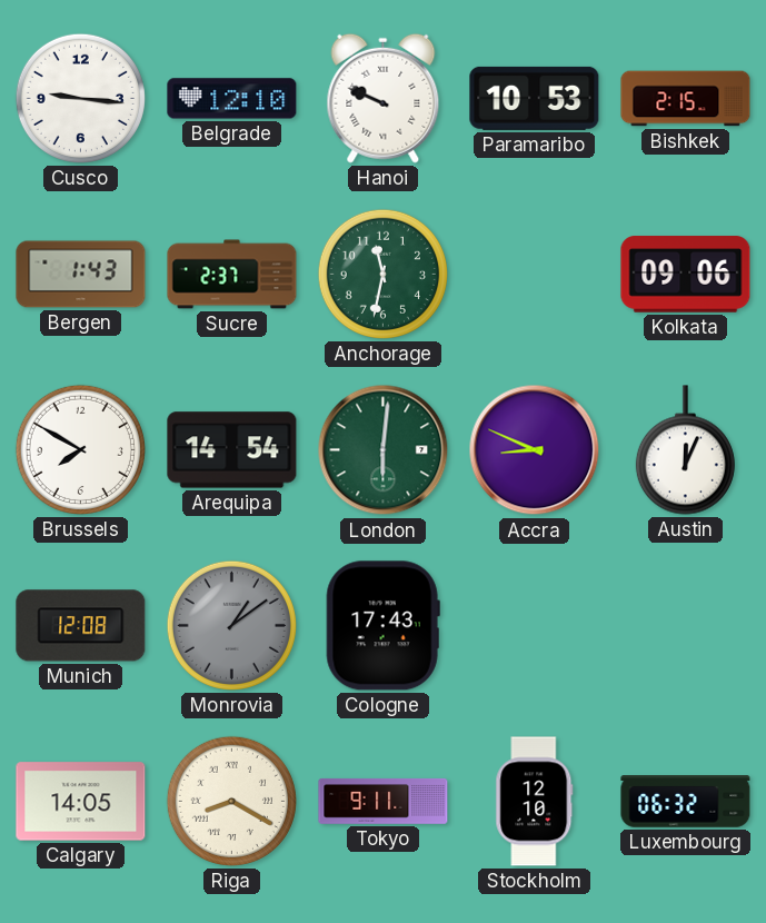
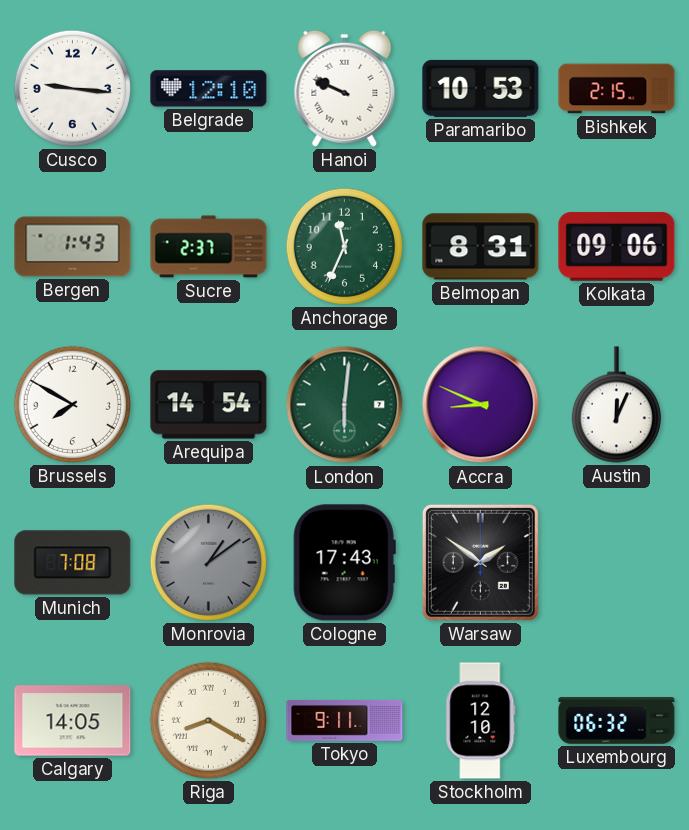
Anchorage: 11:32 -> 11:34
Belmopan: none -> 8:31
Munich: 12:08 -> 7:08
Warsaw: none -> 1:51
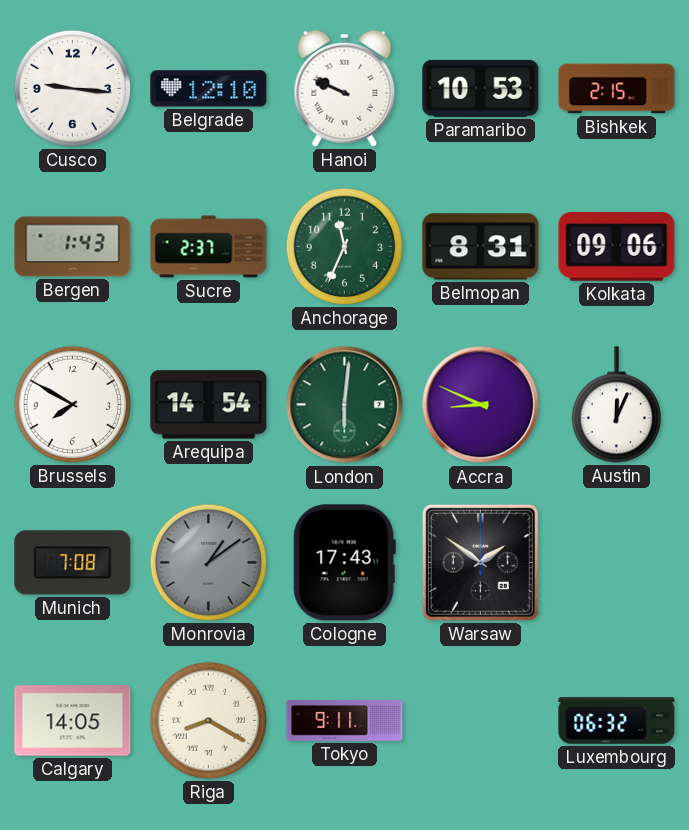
Stockholm: 12:10 -> none
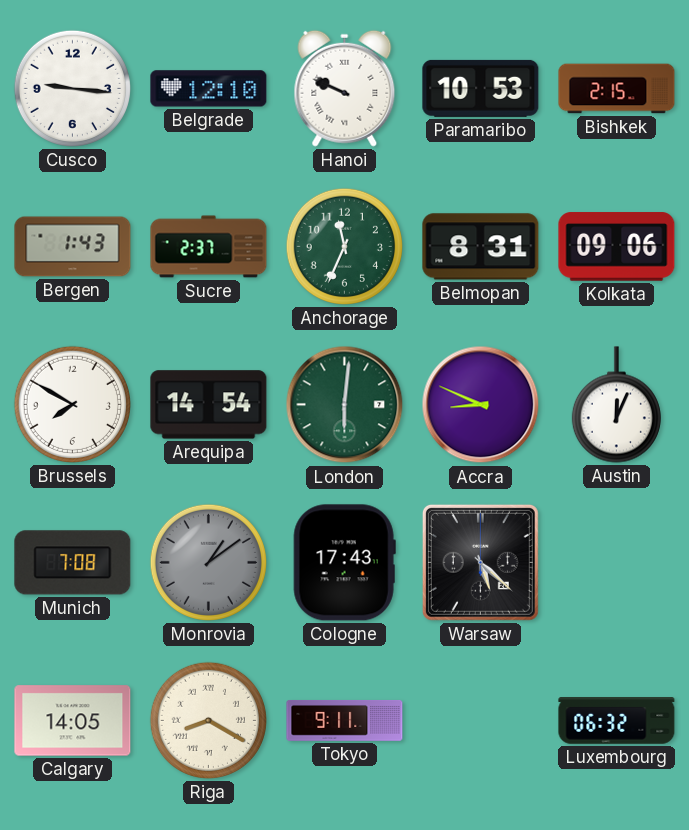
Warsaw: 1:51 -> 5:22
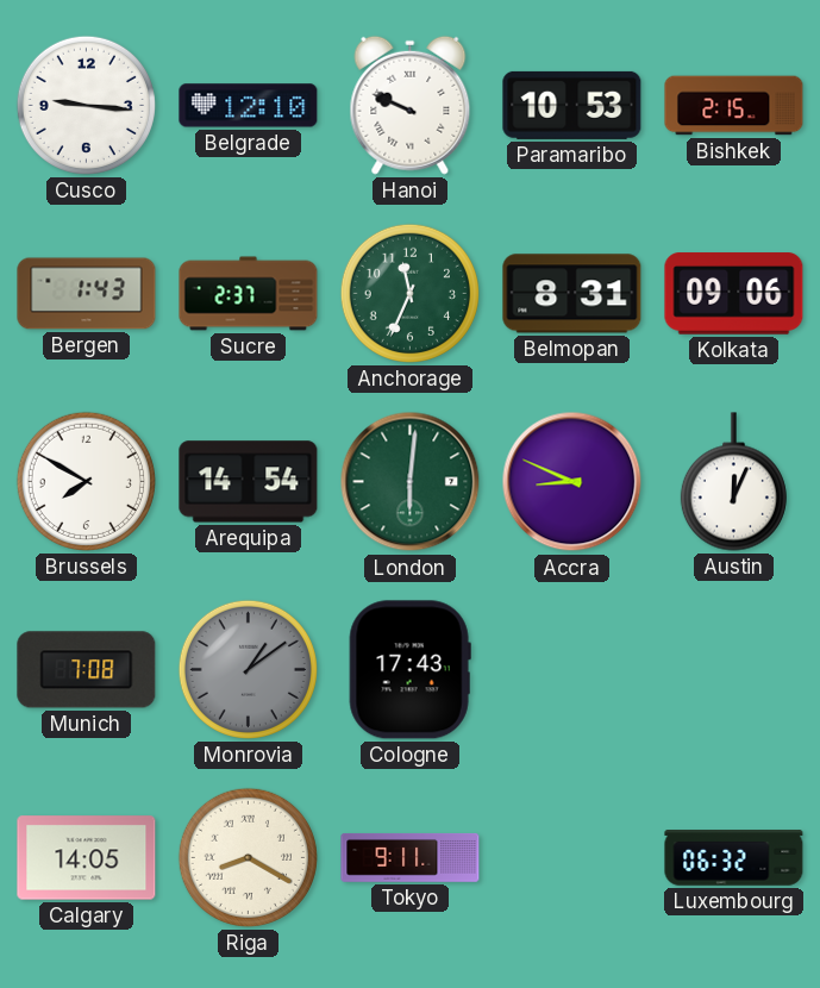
Warsaw: 5:22 -> none
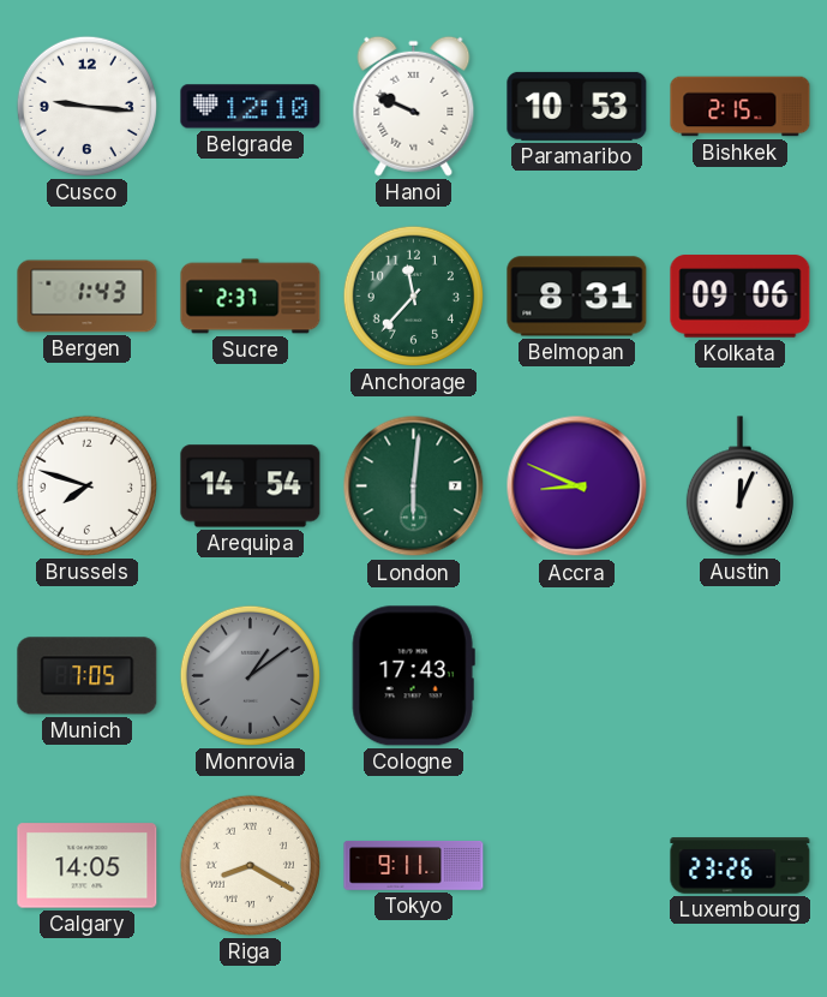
Anchorage: 11:34 -> 11:37
Brussels: 7:50 -> 7:48
Munich: 7:08 -> 7:05
Luxembourg: 06:32 -> 23:26
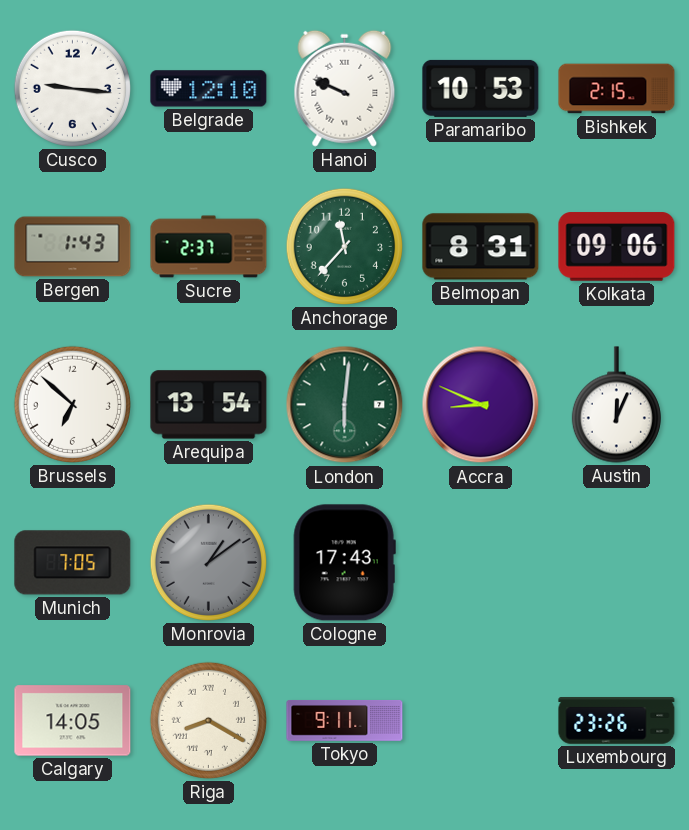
Brussels: 7:48 -> 6:52
Arequipa: 14:54 -> 13:54
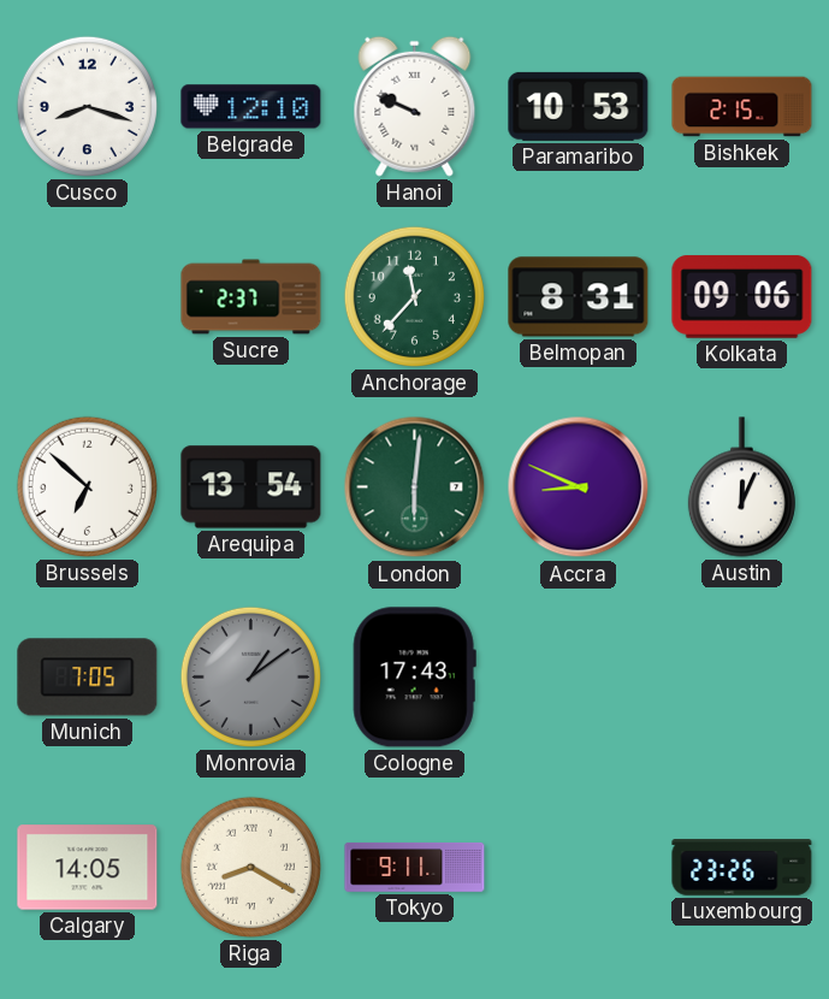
Cusco: 9:16 -> 8:18
Bergen: 1:43 -> none
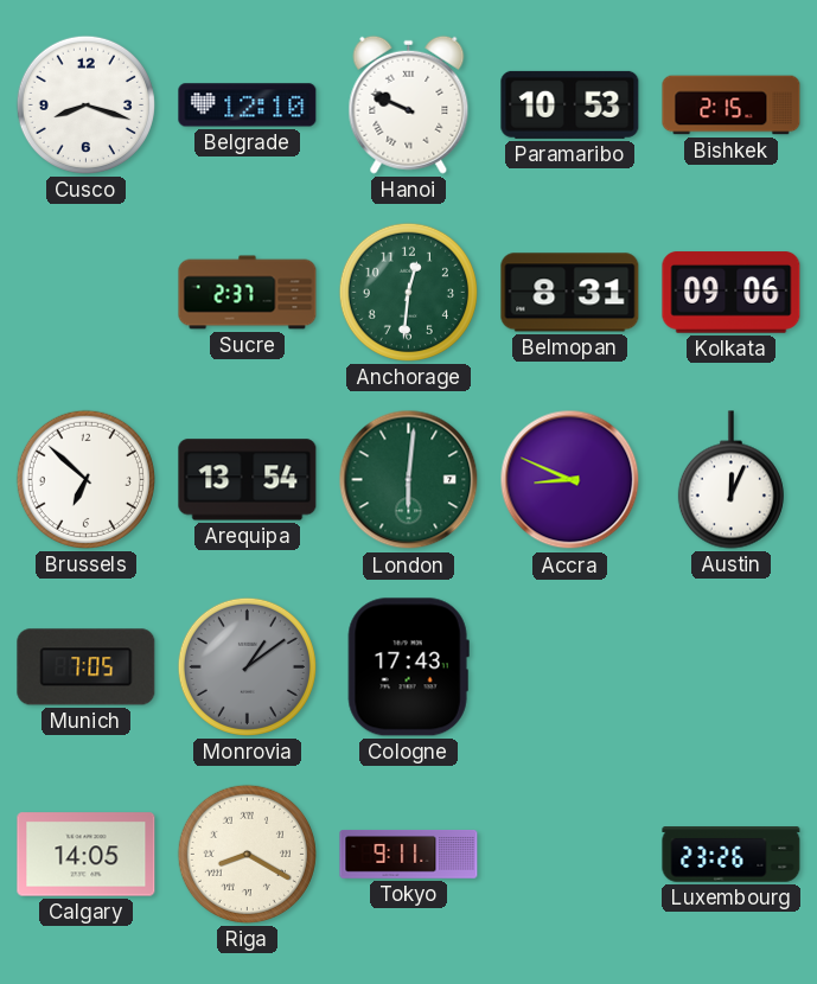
Anchorage: 11:37 -> 12:31
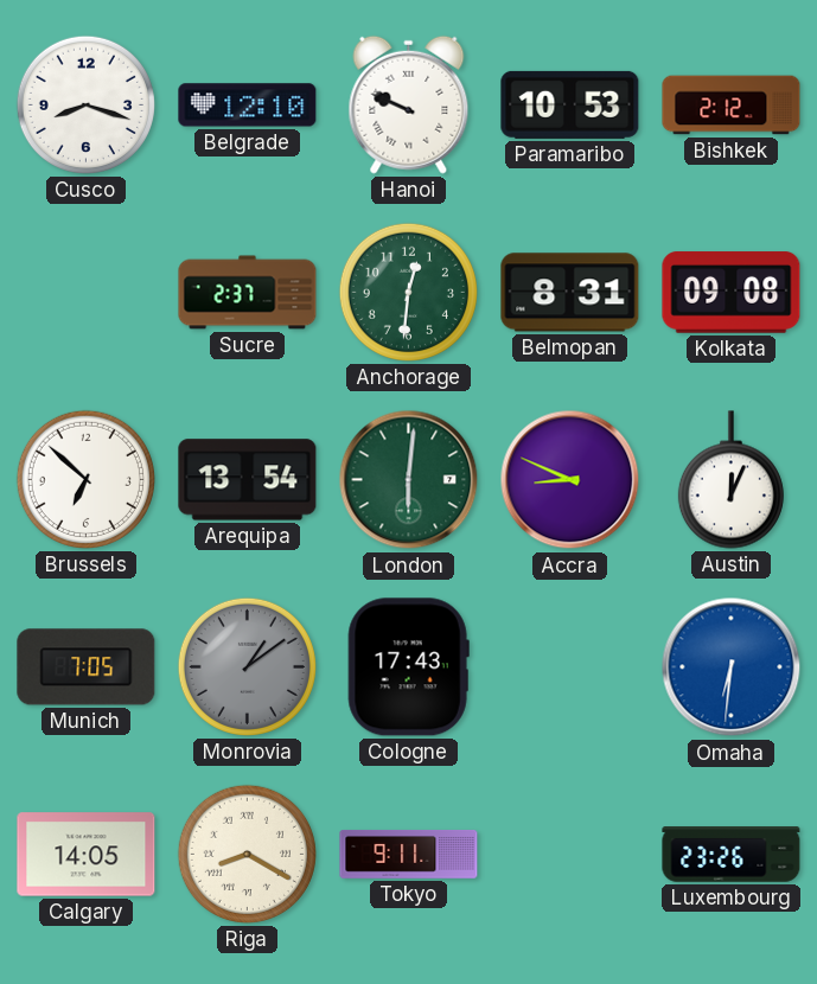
Bishkek: 2:15 -> 2:12
Kolkata: 09:06 -> 09:08
Omaha: none -> 6:31
